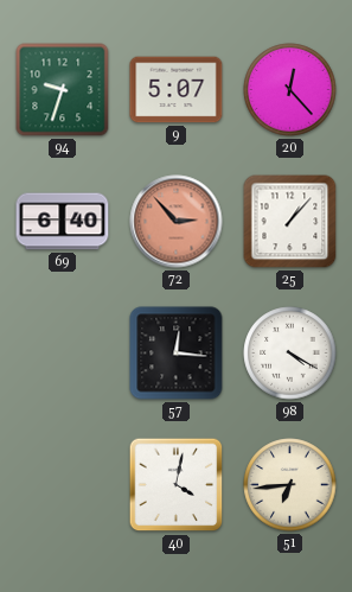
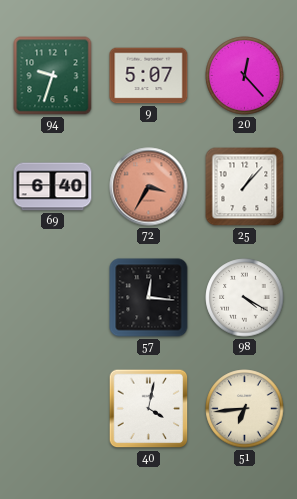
72: 2:53 -> 3:35
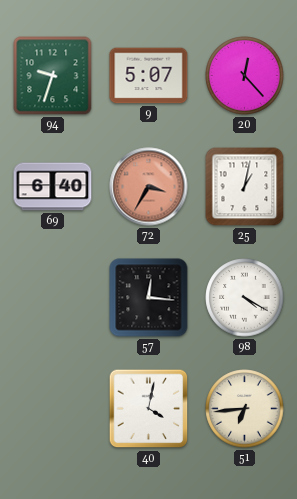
25: 1:07 -> 1:02
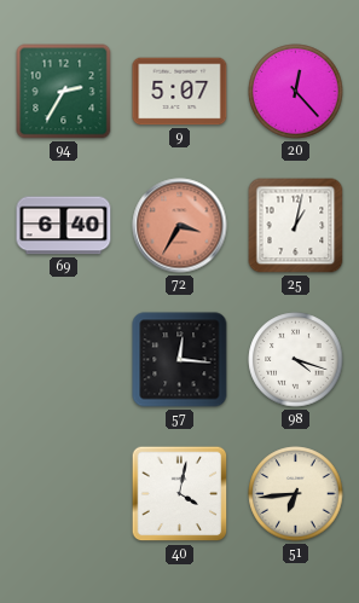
94: 9:33 -> 2:35
98: 4:20 -> 4:18
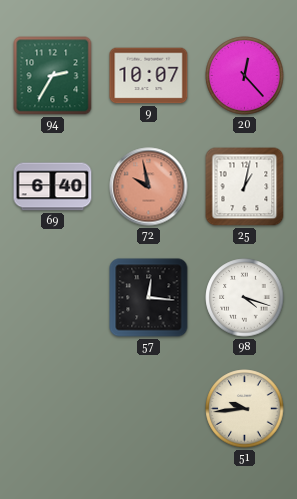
9: 5:07 -> 10:07
72: 3:35 -> 9:58
40: 4:02 -> none
51: 6:44 -> 9:44
